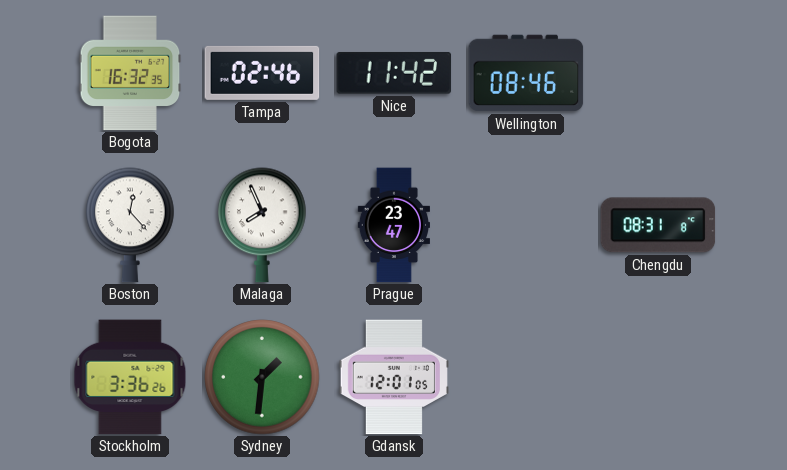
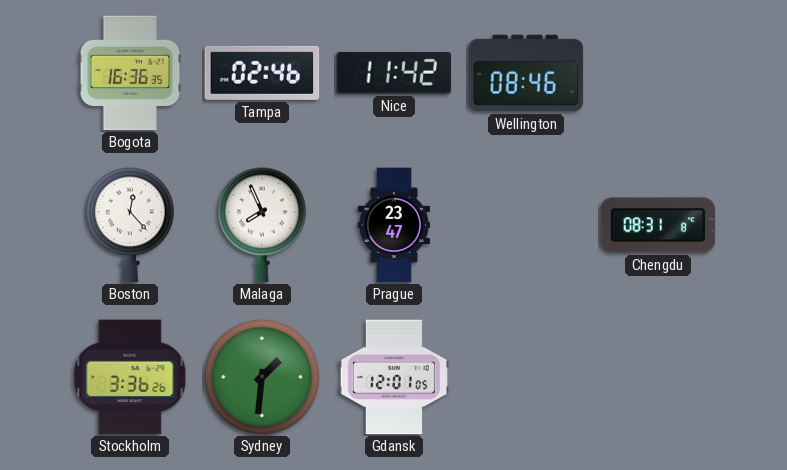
Bogota: 16:32 -> 16:36
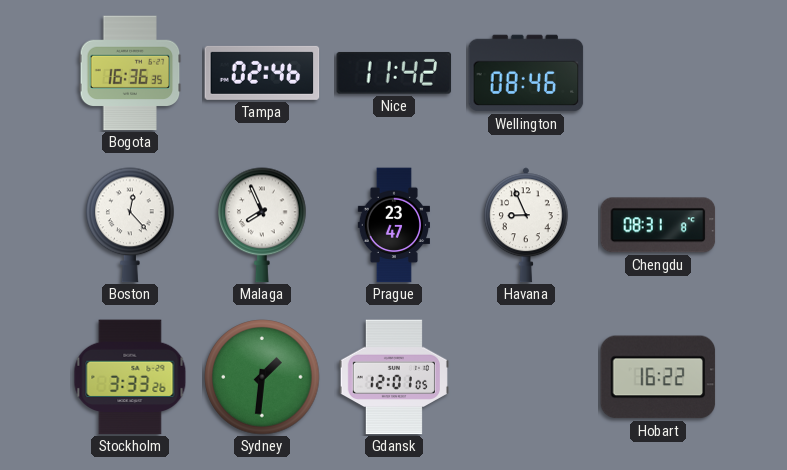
Havana: none -> 8:56
Stockholm: 3:36 -> 3:33
Hobart: none -> 16:22
